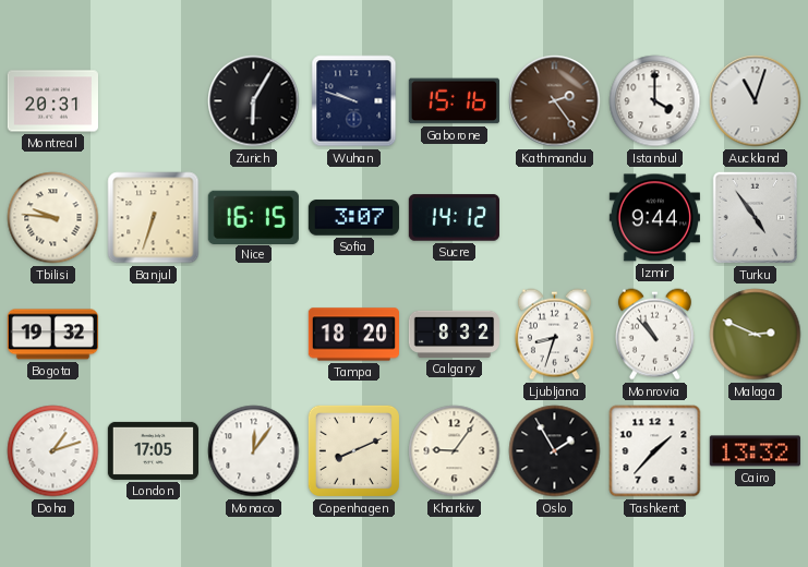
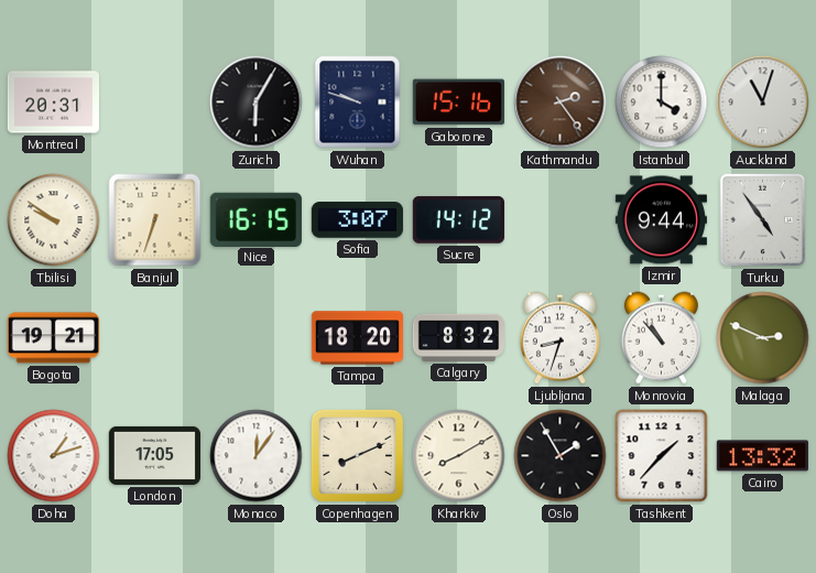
Tbilisi: 9:46 -> 9:51
Bogota: 19:32 -> 19:21
Kharkiv: 9:06 -> 8:10
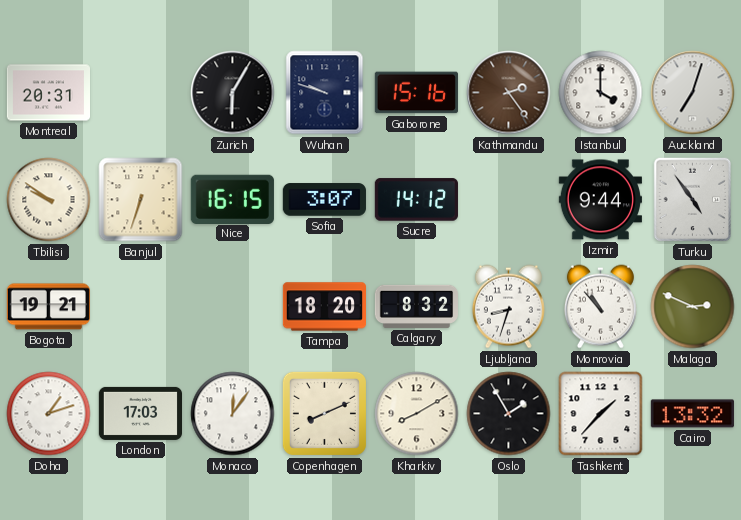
Auckland: 11:03 -> 7:03
London: 17:05 -> 17:03
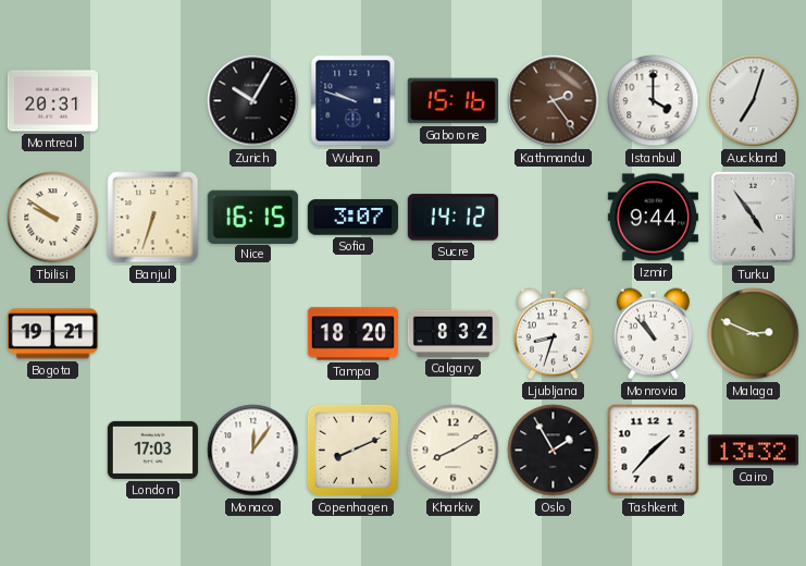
Zurich: 6:05 -> 10:05
Doha: 1:12 -> none
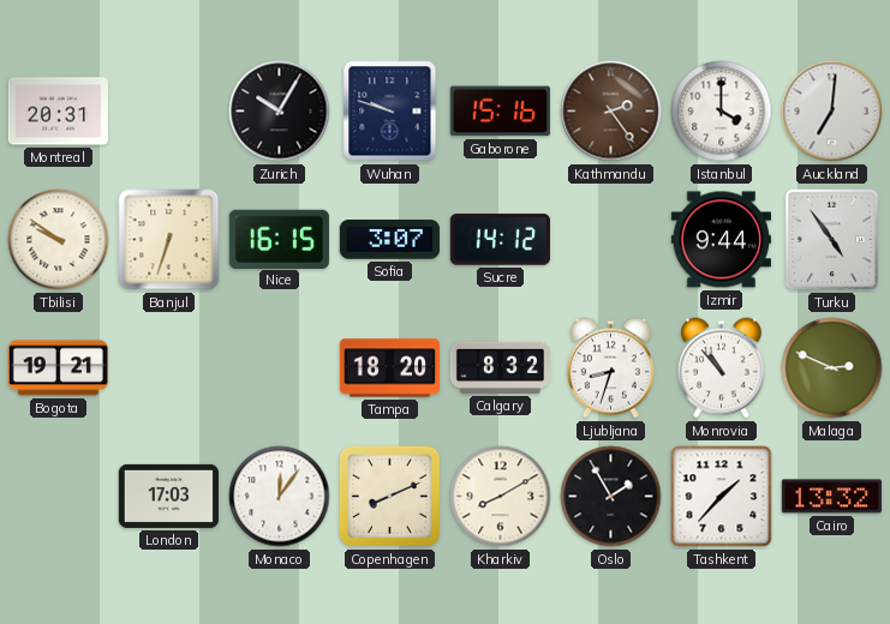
Auckland: 7:03 -> 7:01
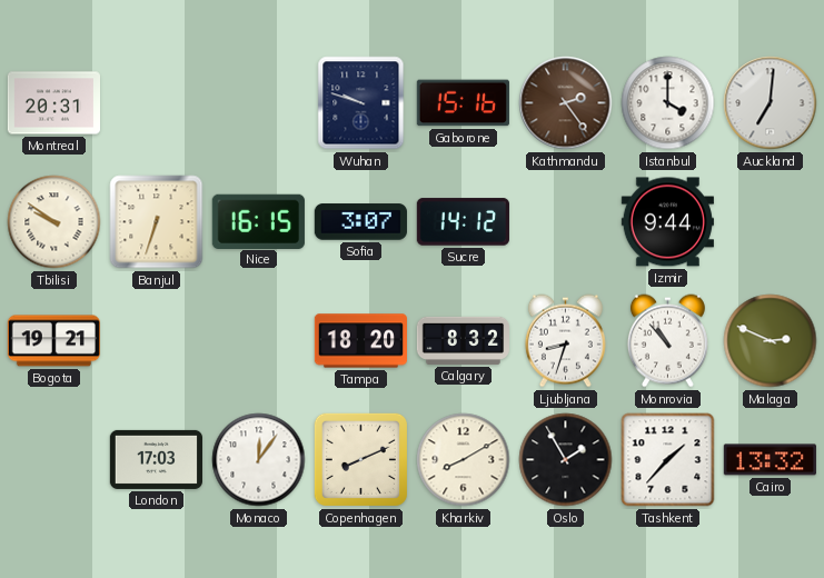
Zurich: 10:05 -> none
Turku: 4:54 -> none
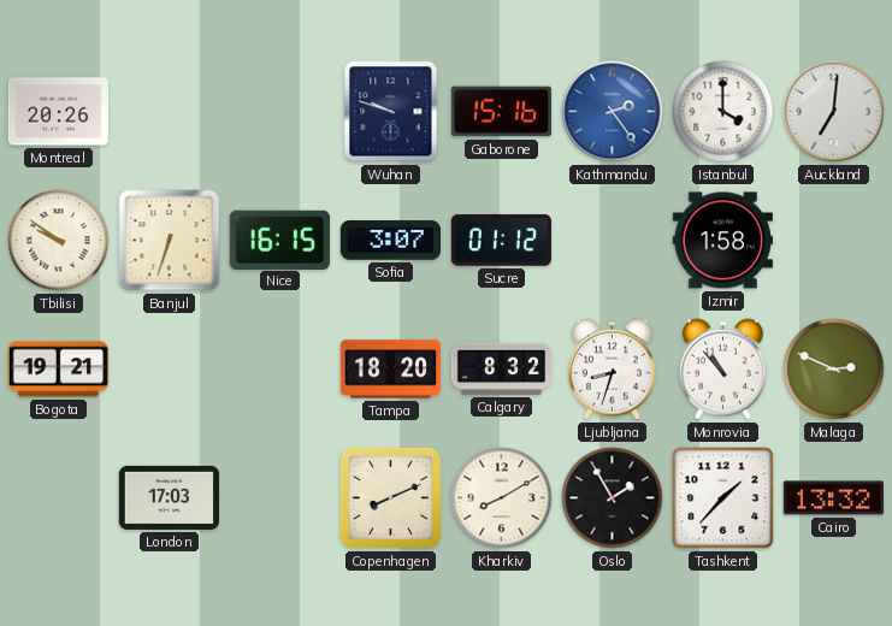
Montreal: 20:31 -> 20:26
Kathmandu dial: brown -> blue
Sucre: 14:12 -> 01:12
Izmir: 9:44 -> 1:58
Monaco: 12:06 -> none
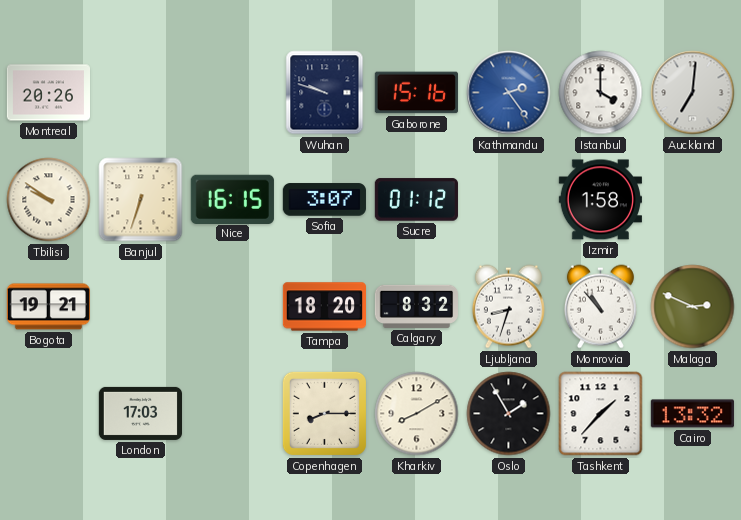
Copenhagen: 8:11 -> 8:15
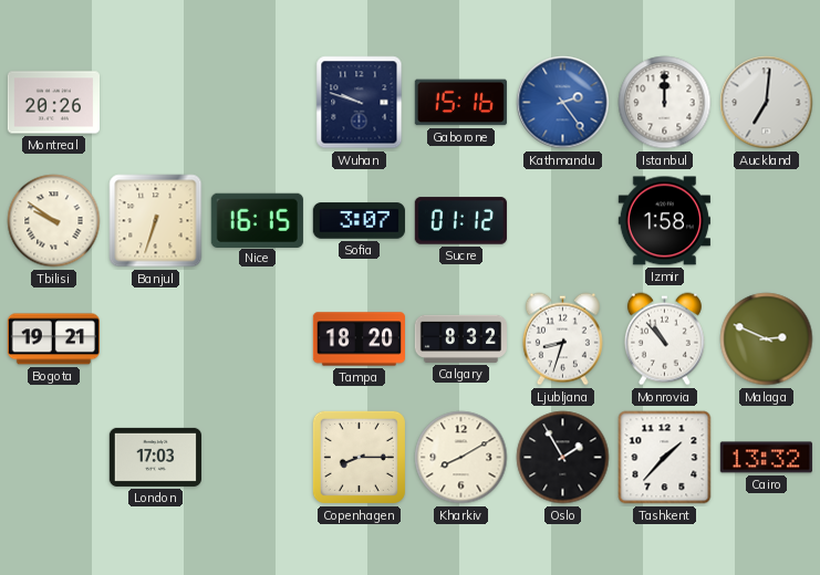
Istanbul: 4:00 -> 12:00
